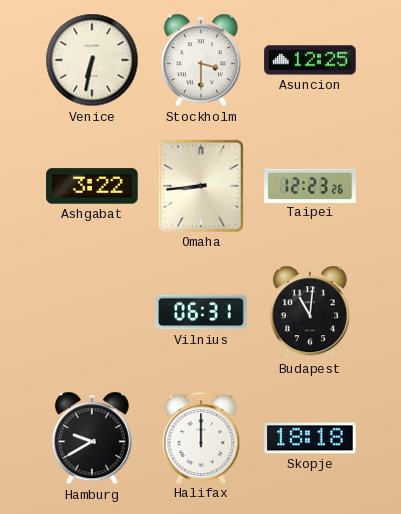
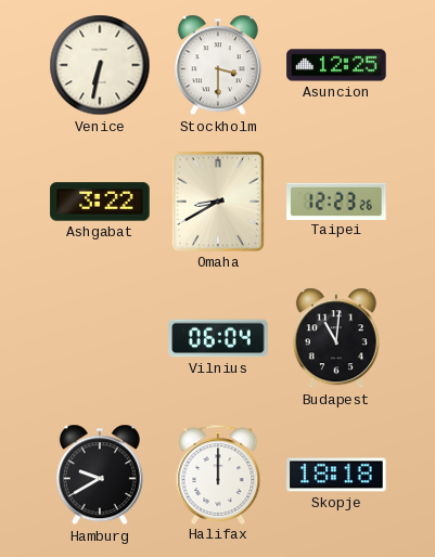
Omaha: 8:44 -> 8:40
Vilnius: 06:31 -> 06:04
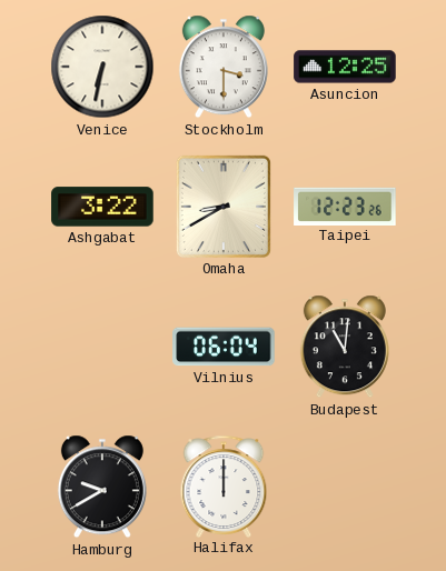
Skopje: 18:18 -> none
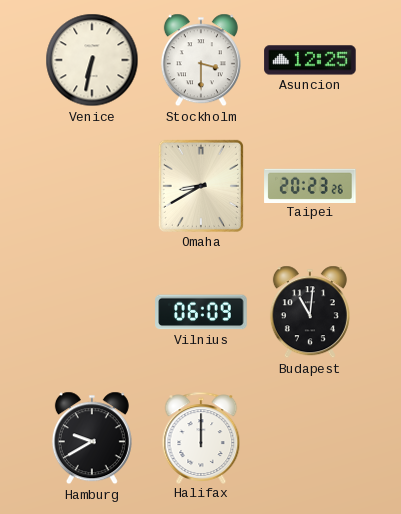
Ashgabat: 3:22 -> none
Taipei: 12:23 -> 20:23
Vilnius: 06:04 -> 06:09
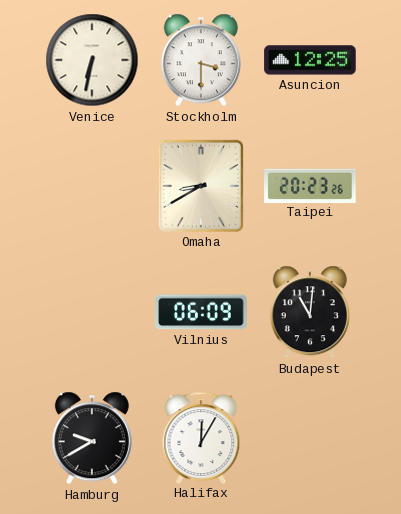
Halifax: 12:00 -> 12:05
